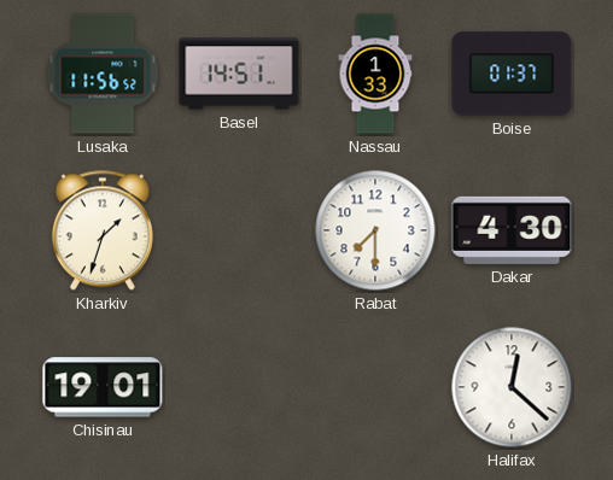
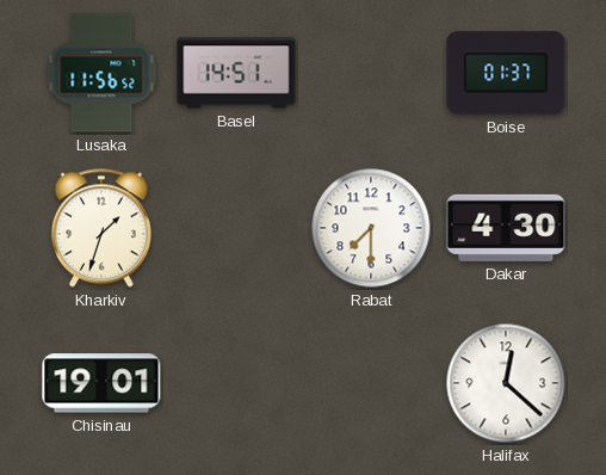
Nassau: 1:33 -> none
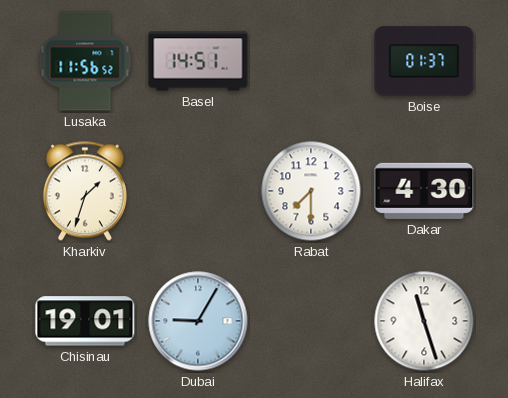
Dubai: none -> 9:05
Halifax: 12:22 -> 11:27
